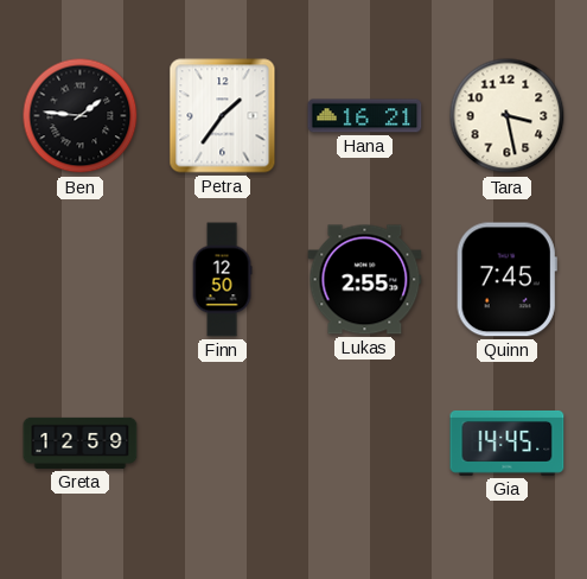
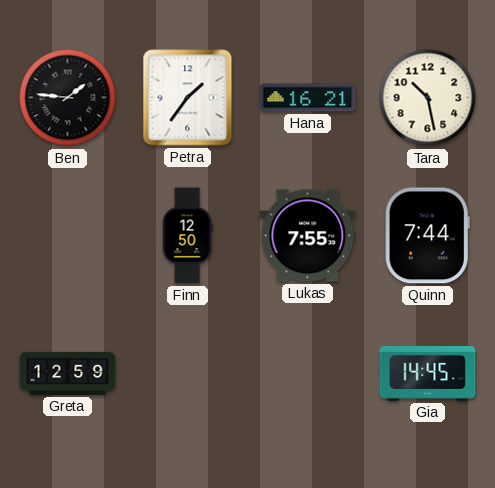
Tara: 3:28 -> 10:28
Lukas: 2:55 -> 7:55
Quinn: 7:45 -> 7:44
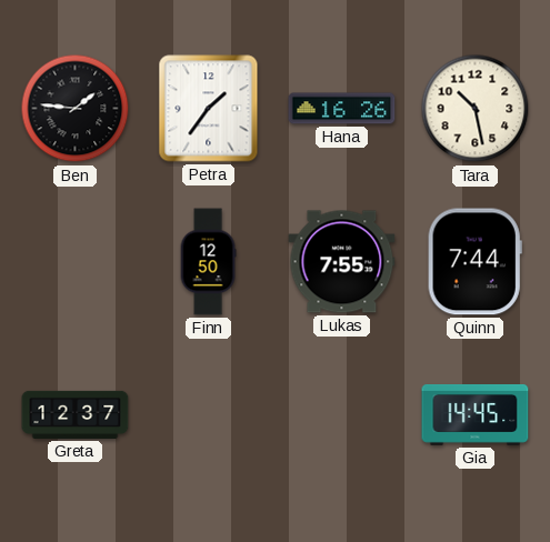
Hana: 16:21 -> 16:26
Greta: 12:59 -> 12:37
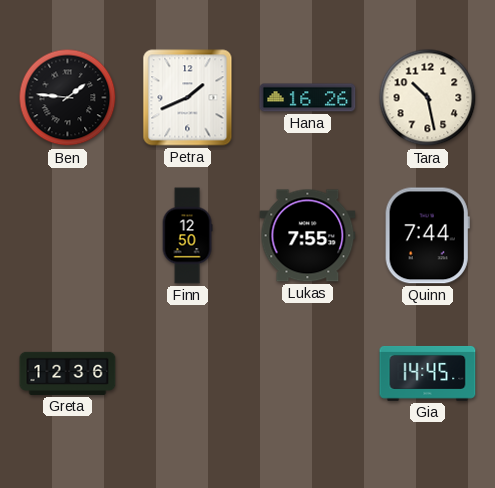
Petra: 1:36 -> 1:41
Greta: 12:37 -> 12:36
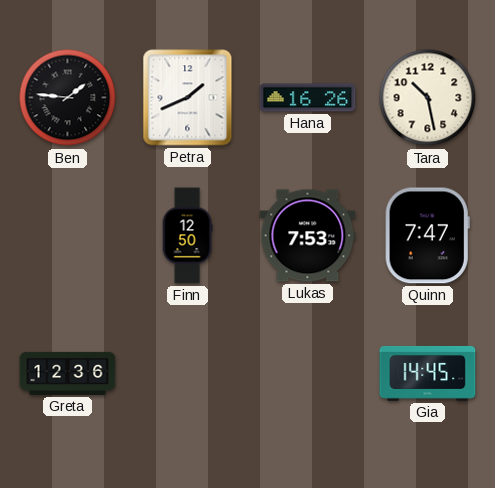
Lukas: 7:55 -> 7:53
Quinn: 7:44 -> 7:47
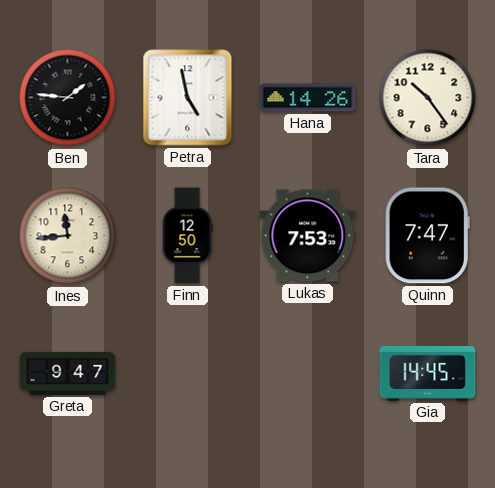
Petra: 1:41 -> 4:58
Hana: 16:26 -> 14:26
Tara: 10:28 -> 10:24
Ines: none -> 11:44
Greta: 12:36 -> 9:47
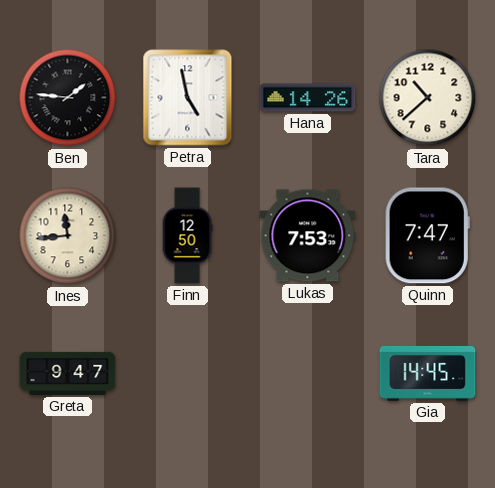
Tara: 10:24 -> 10:38
